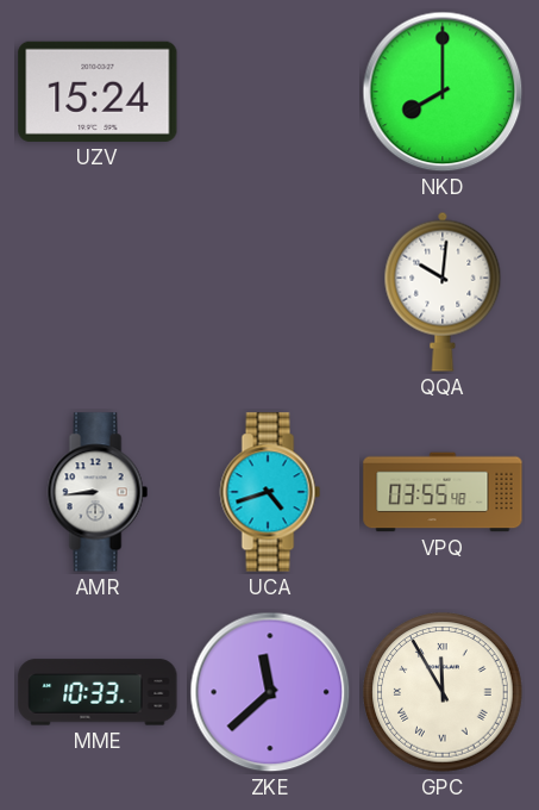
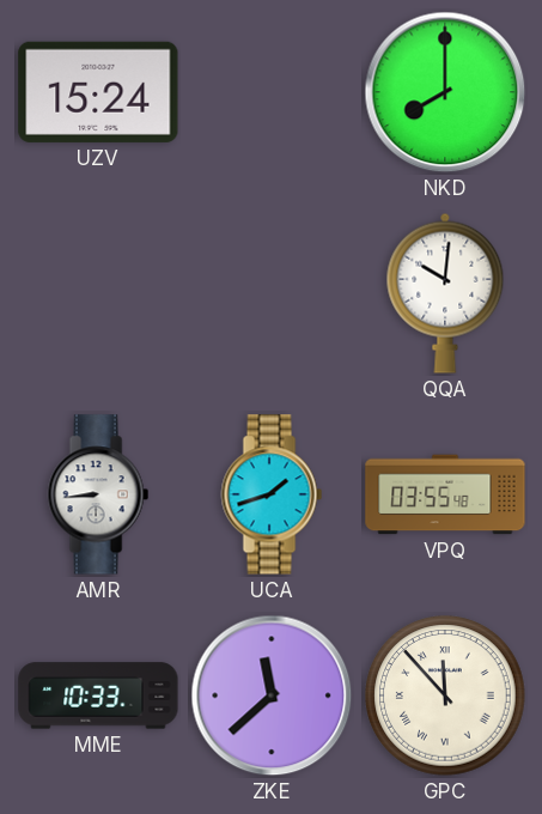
UCA: 4:42 -> 1:42
GPC: 11:55 -> 11:53
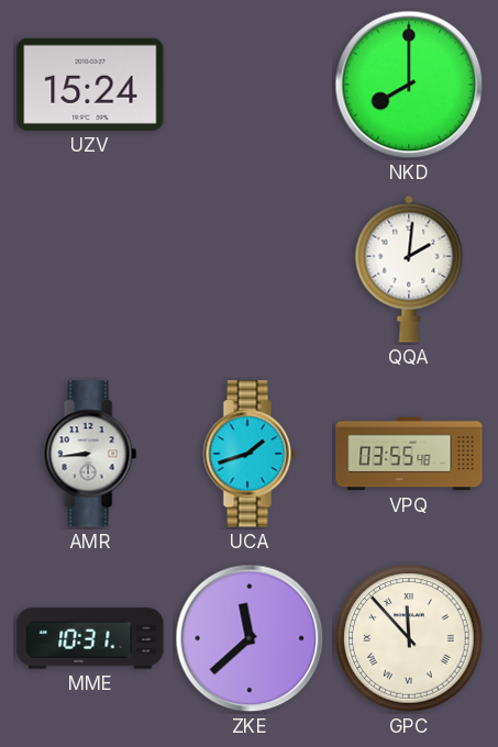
QQA: 10:01 -> 2:01
MME: 10:33 -> 10:31
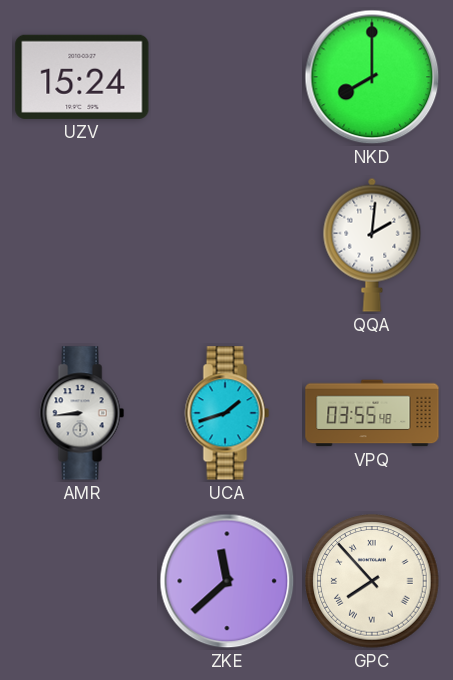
MME: 10:31 -> none
GPC: 11:53 -> 7:53
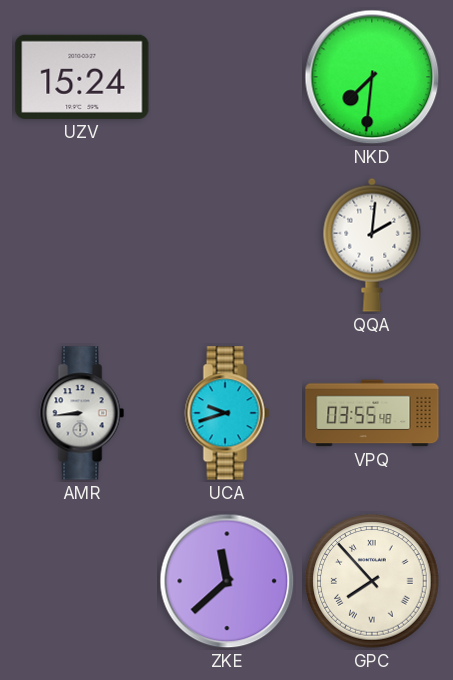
NKD: 8:00 -> 7:31
UCA: 1:42 -> 9:42
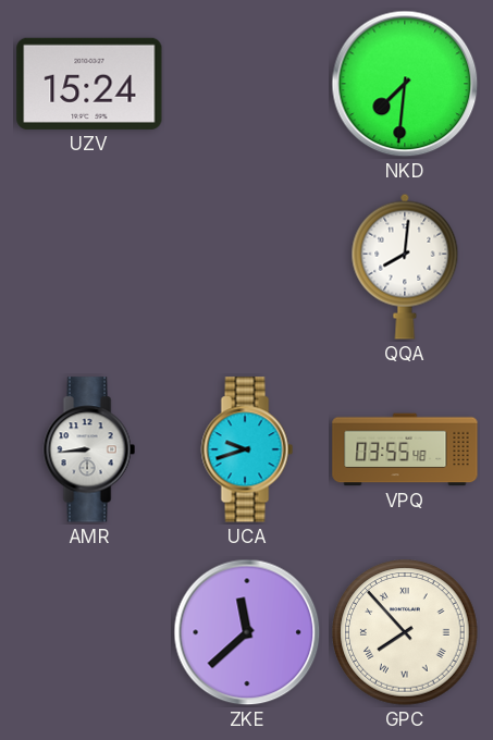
QQA: 2:01 -> 8:01
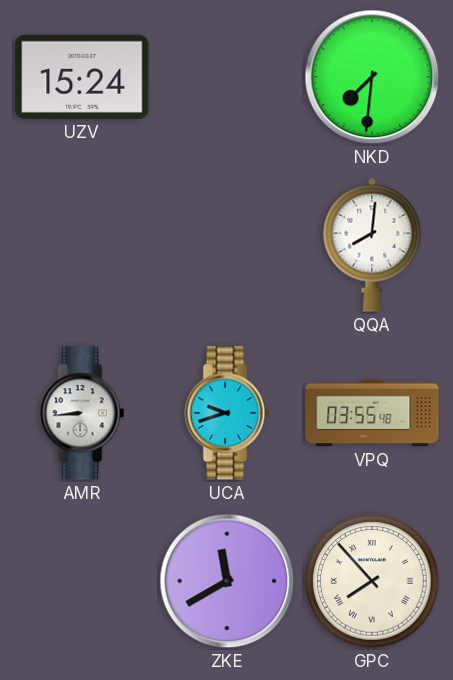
ZKE: 11:38 -> 11:40
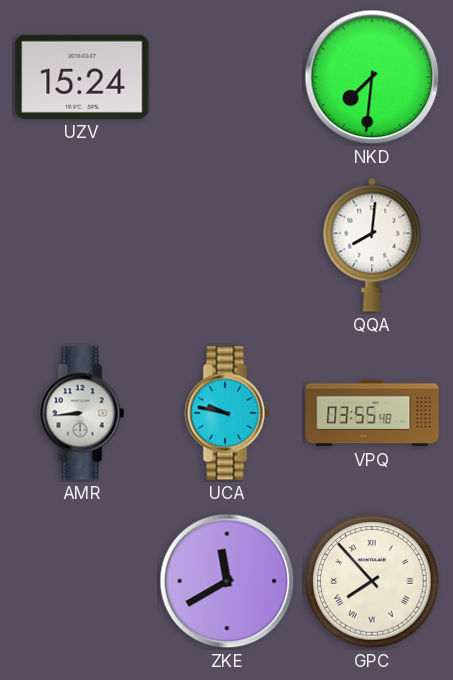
UCA: 9:42 -> 9:47
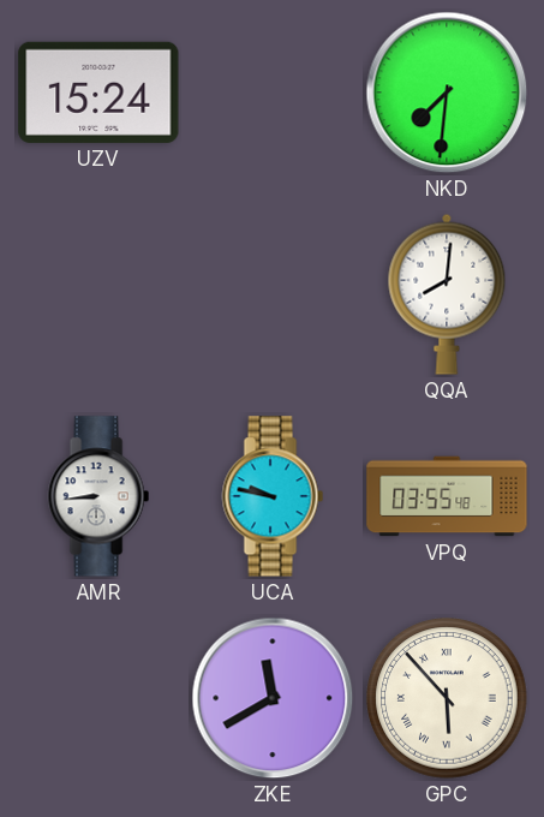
GPC: 7:53 -> 5:53
